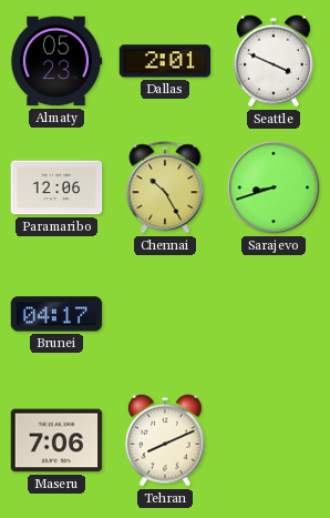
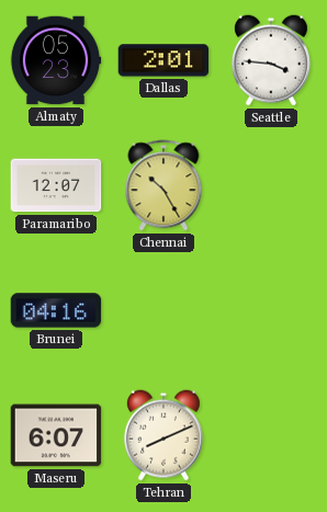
Seattle: 3:49 -> 3:46
Paramaribo: 12:06 -> 12:07
Sarajevo: 8:42 -> none
Brunei: 04:17 -> 04:16
Maseru: 7:06 -> 6:07
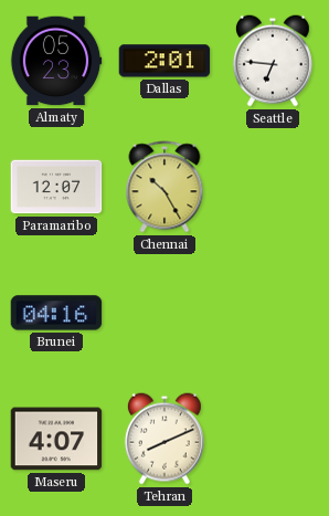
Seattle: 3:46 -> 6:46
Maseru: 6:07 -> 4:07
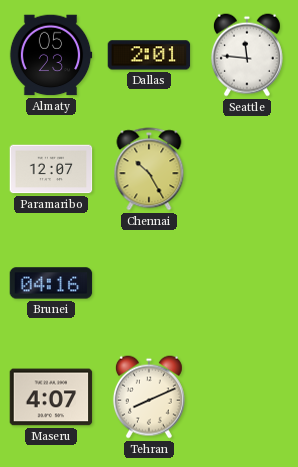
Seattle: 6:46 -> 11:46
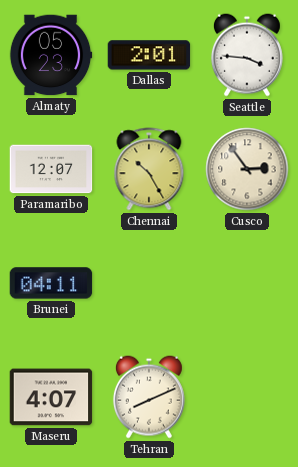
Seattle: 11:46 -> 3:46
Cusco: none -> 2:54
Brunei: 04:16 -> 04:11
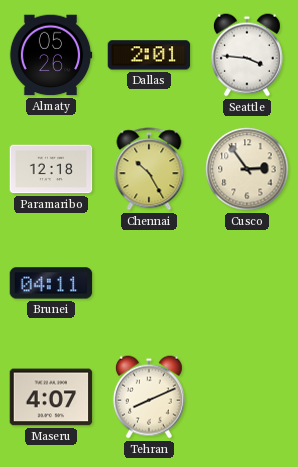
Almaty: 05:23 -> 05:26
Paramaribo: 12:07 -> 12:18
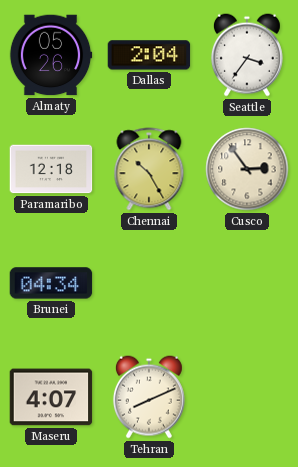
Dallas: 2:01 -> 2:04
Seattle: 3:46 -> 3:36
Brunei: 04:11 -> 04:34
